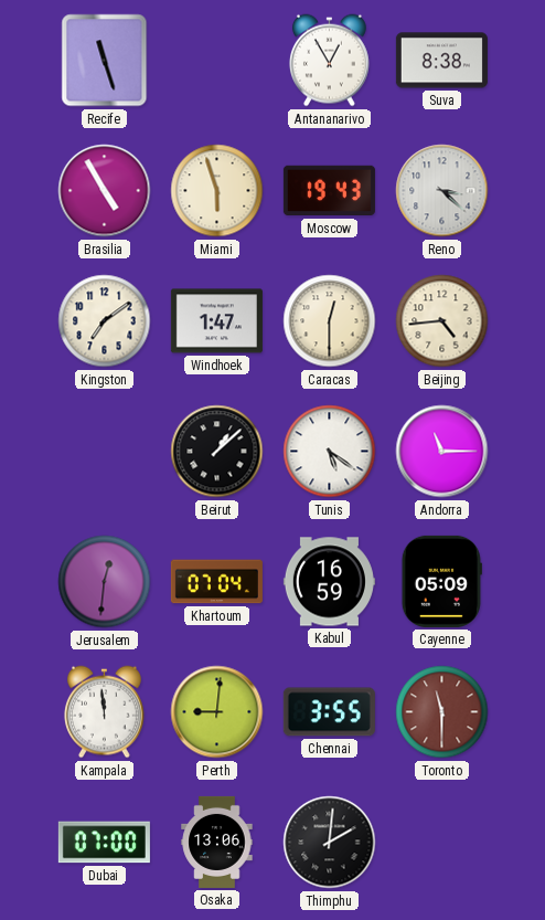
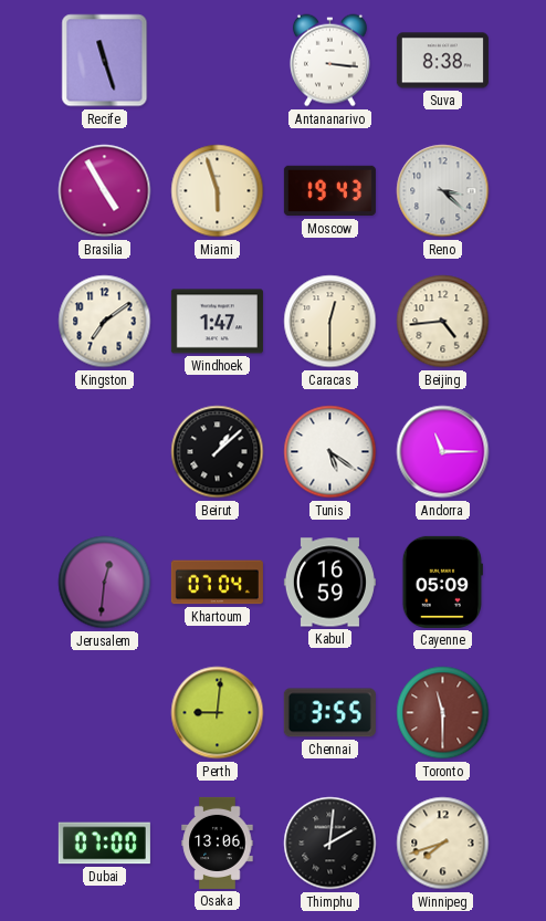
Antananarivo: 12:55 -> 3:16
Kampala: 11:59 -> none
Winnipeg: none -> 7:42
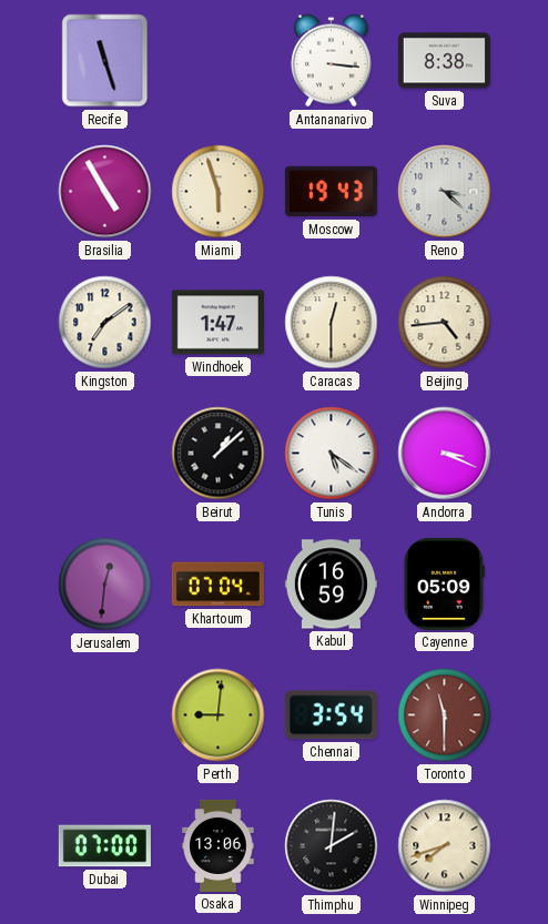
Andorra: 11:15 -> 3:19
Chennai: 3:55 -> 3:54
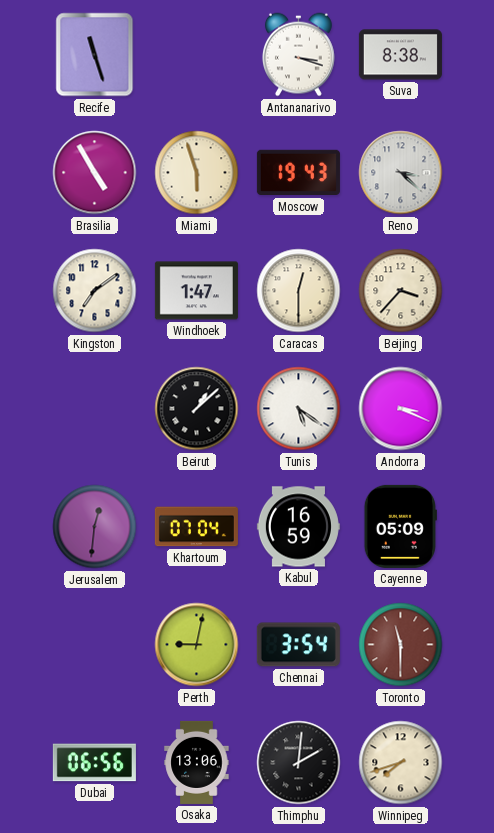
Antananarivo: 3:16 -> 3:18
Beijing: 4:44 -> 3:37
Perth: 9:01 -> 9:02
Dubai: 07:00 -> 06:56
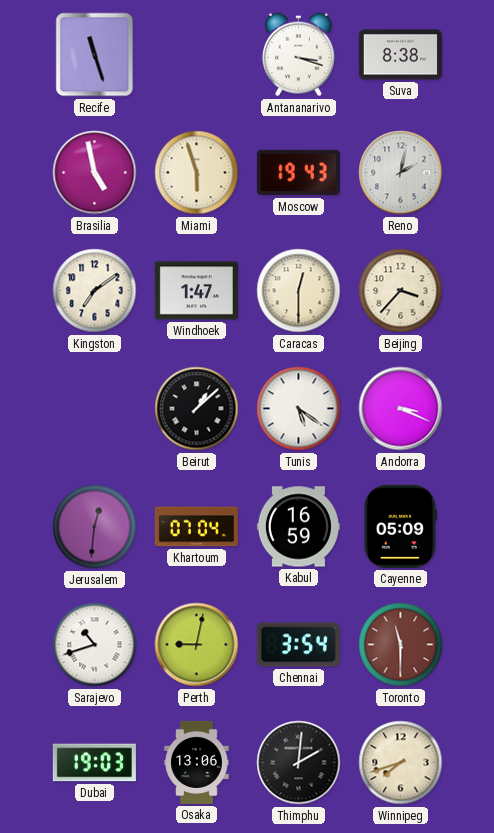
Brasilia: 4:55 -> 4:58
Reno: 3:22 -> 2:02
Sarajevo: none -> 10:42
Dubai: 06:56 -> 19:03
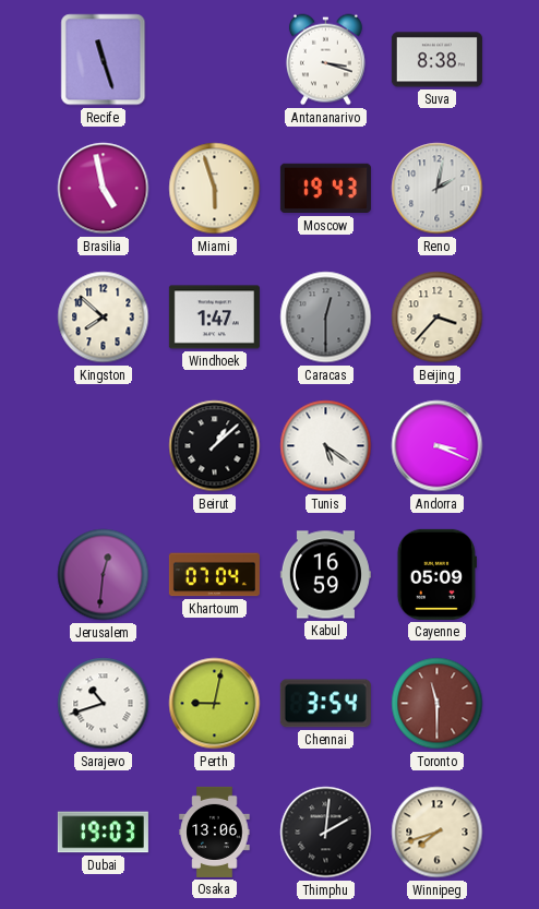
Kingston: 7:09 -> 7:52
Caracas dial: cream -> grey
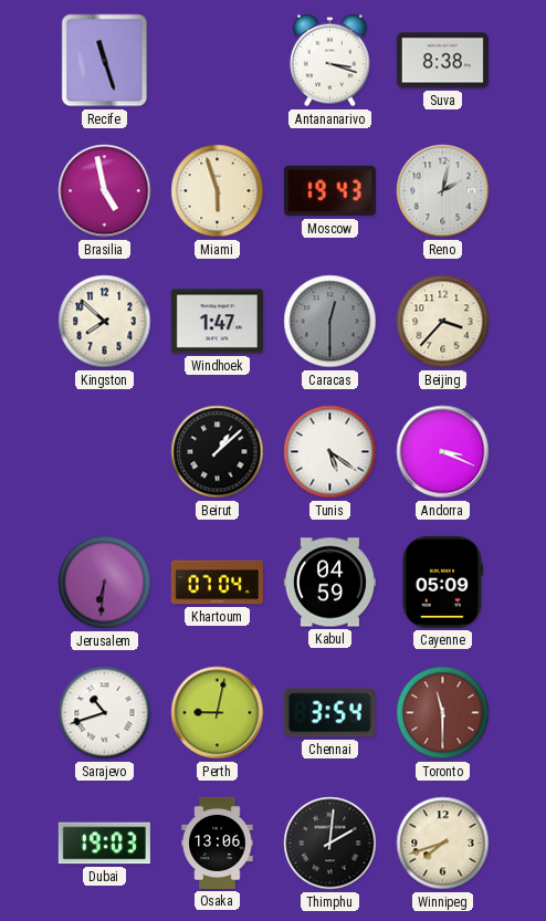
Jerusalem: 12:31 -> 6:31
Kabul: 16:59 -> 04:59
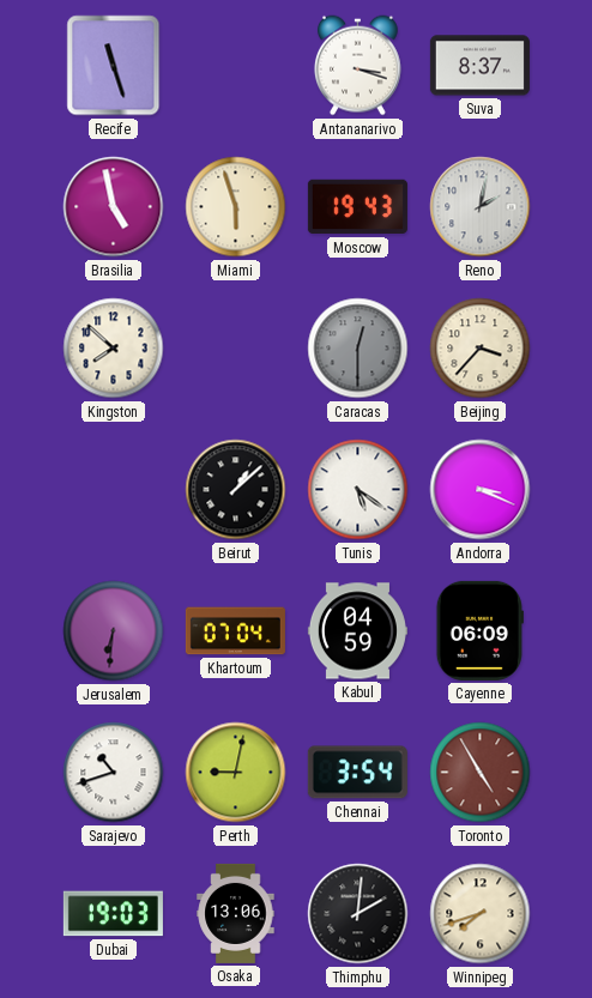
Suva: 8:38 -> 8:37
Windhoek: 1:47 -> none
Cayenne: 05:09 -> 06:09
Toronto: 11:30 -> 4:55
